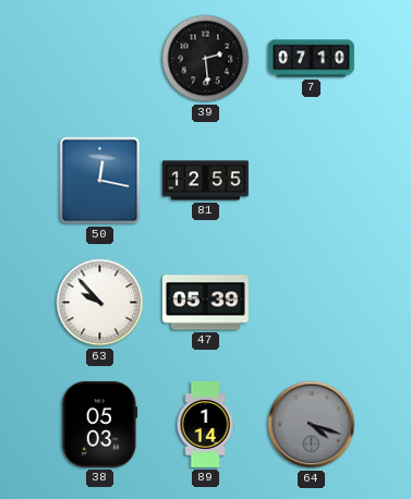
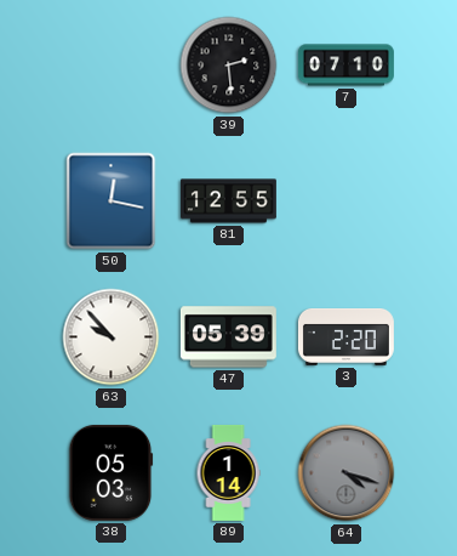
3: none -> 2:20
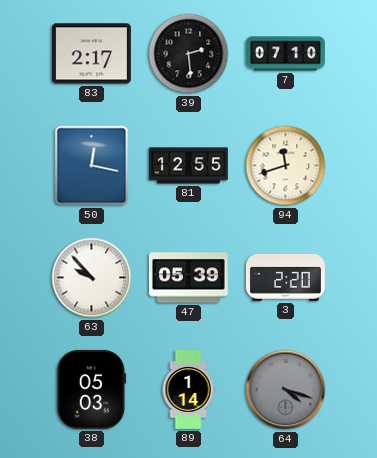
83: none -> 2:17
94: none -> 11:42
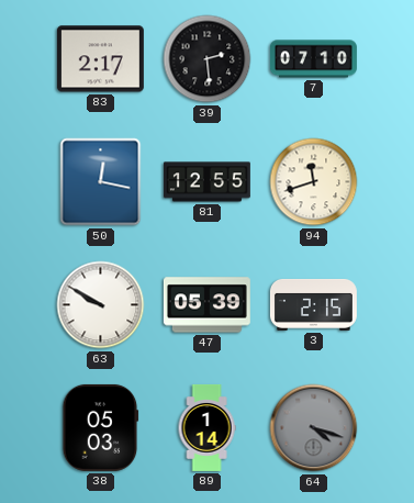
63: 9:53 -> 9:50
3: 2:20 -> 2:15
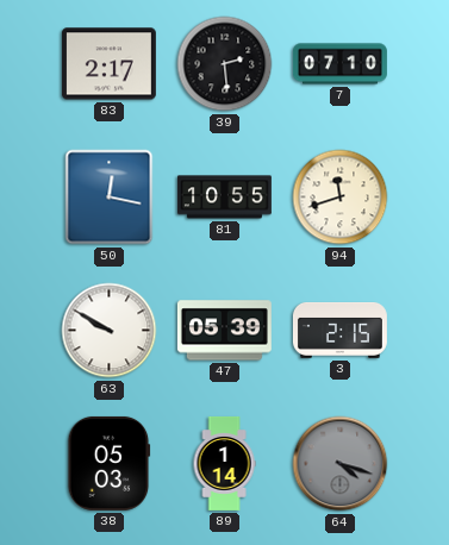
81: 12:55 -> 10:55
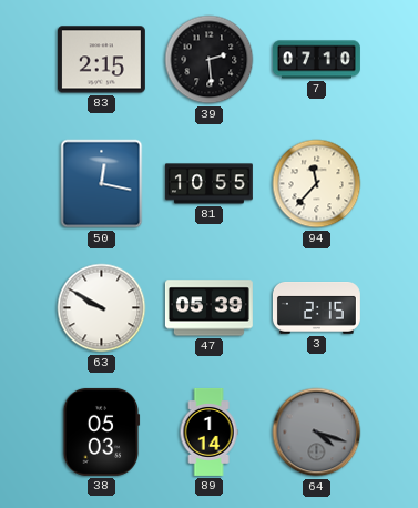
83: 2:17 -> 2:15
94: 11:42 -> 11:37
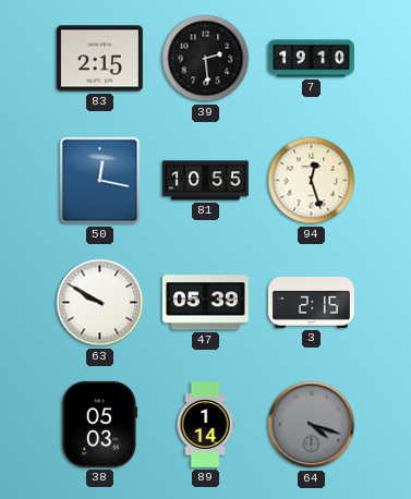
7: 07:10 -> 19:10
94: 11:37 -> 12:27
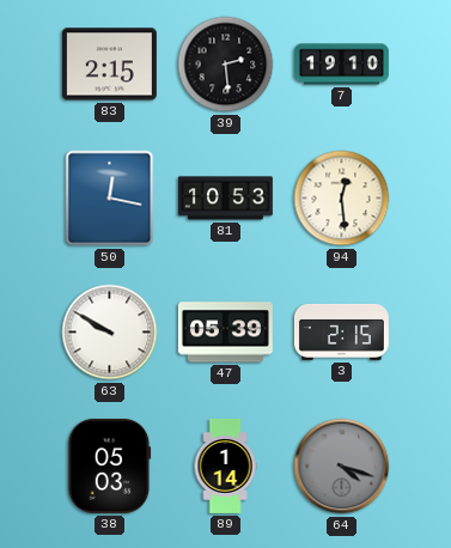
81: 10:55 -> 10:53
94: 12:27 -> 12:29
